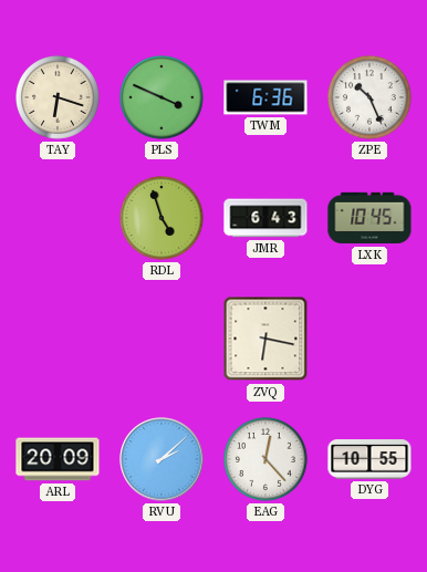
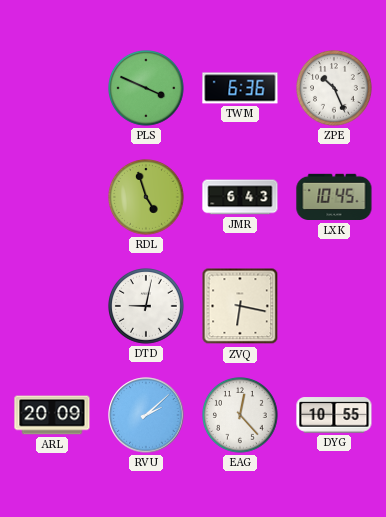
TAY: 6:18 -> none
DTD: none -> 9:02
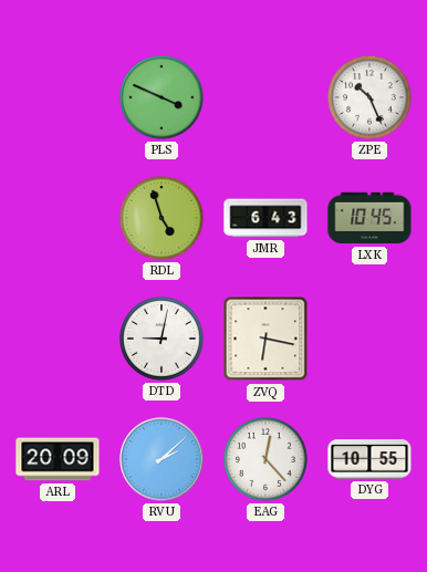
TWM: 6:36 -> none
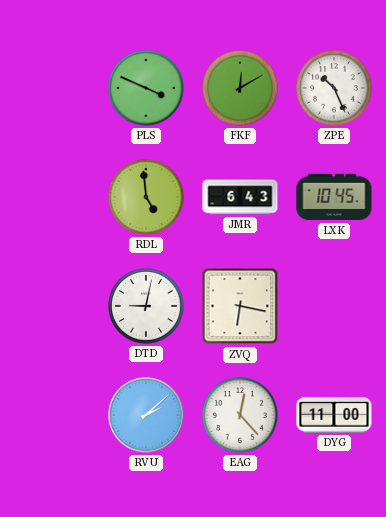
FKF: none -> 12:10
RDL: 4:57 -> 4:59
ARL: 20:09 -> none
DYG: 10:55 -> 11:00
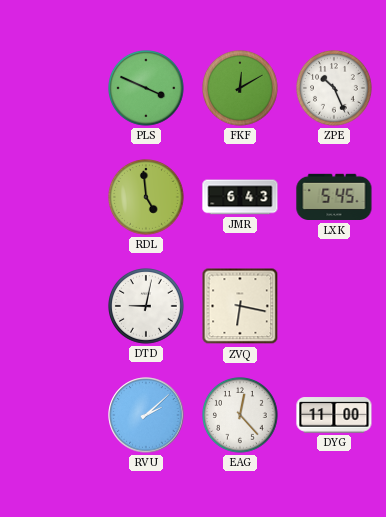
LXK: 10:45 -> 5:45
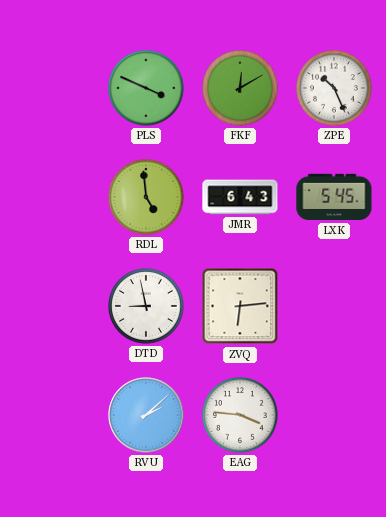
DTD: 9:02 -> 8:58
ZVQ: 6:17 -> 6:14
EAG: 12:23 -> 3:46
DYG: 11:00 -> none
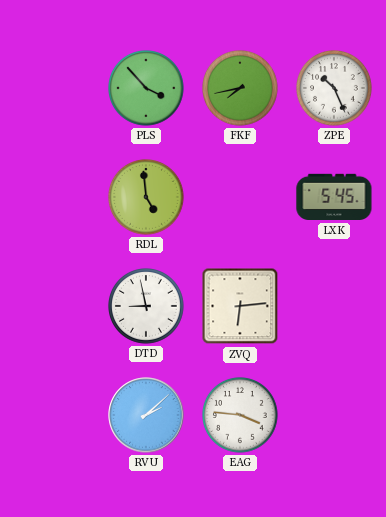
PLS: 3:49 -> 3:53
FKF: 12:10 -> 7:43
JMR: 6:43 -> none
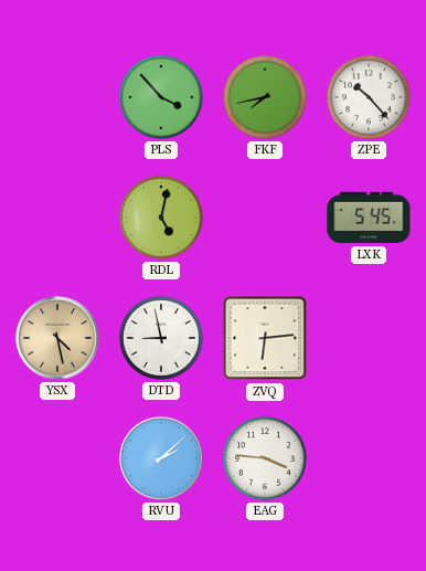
ZPE: 10:26 -> 10:23
RDL: 4:59 -> 5:02
YSX: none -> 4:28
